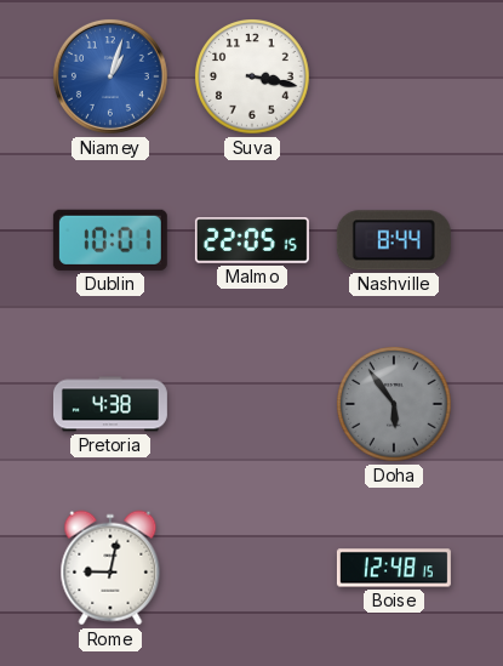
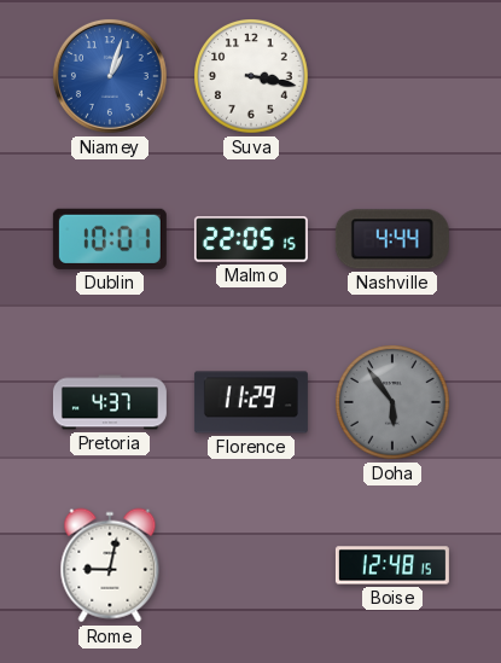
Nashville: 8:44 -> 4:44
Pretoria: 4:38 -> 4:37
Florence: none -> 11:29
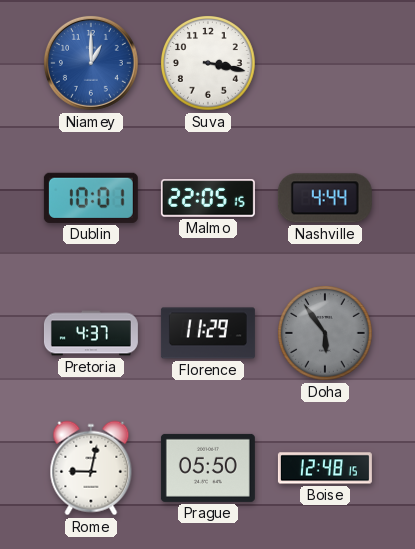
Niamey: 1:03 -> 1:00
Prague: none -> 05:50
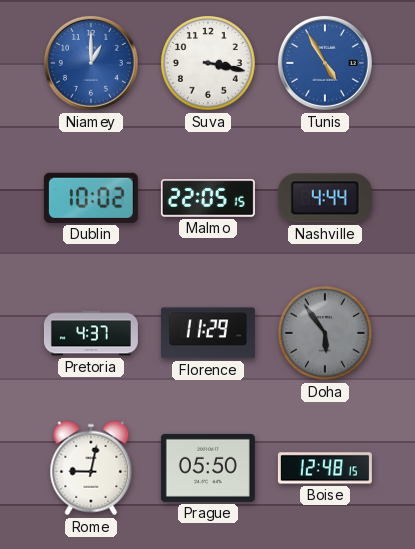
Tunis: none -> 4:55
Dublin: 10:01 -> 10:02
